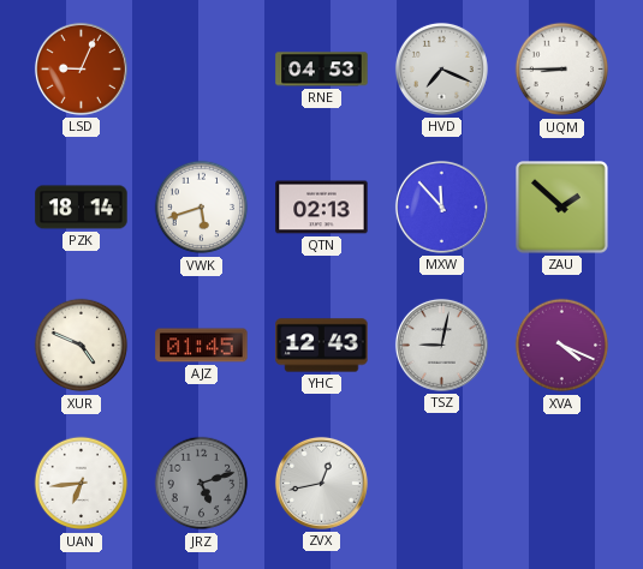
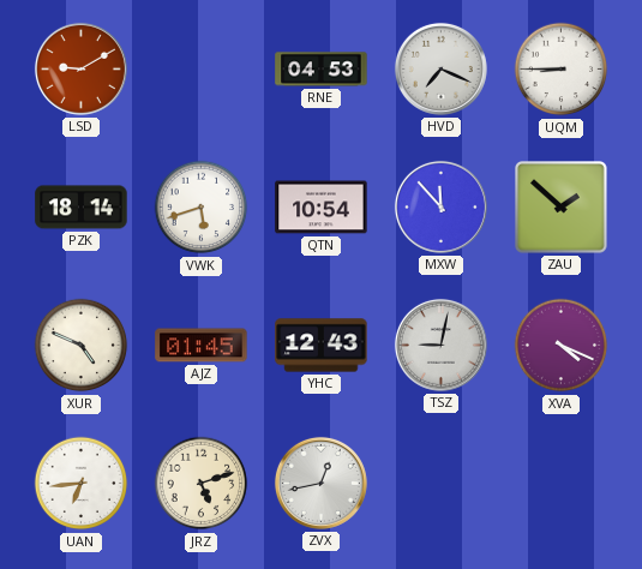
LSD: 9:04 -> 9:10
QTN: 02:13 -> 10:54
JRZ dial: grey -> cream
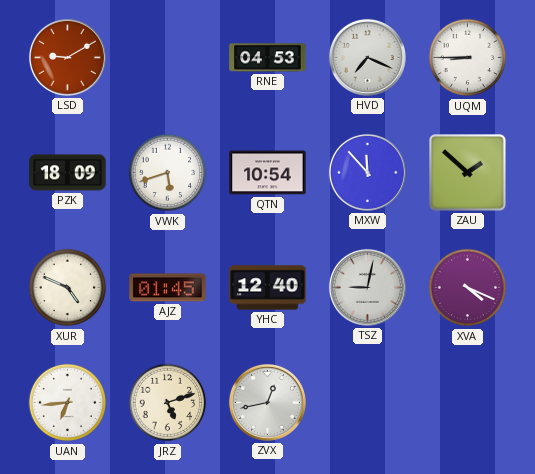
PZK: 18:14 -> 18:09
YHC: 12:43 -> 12:40
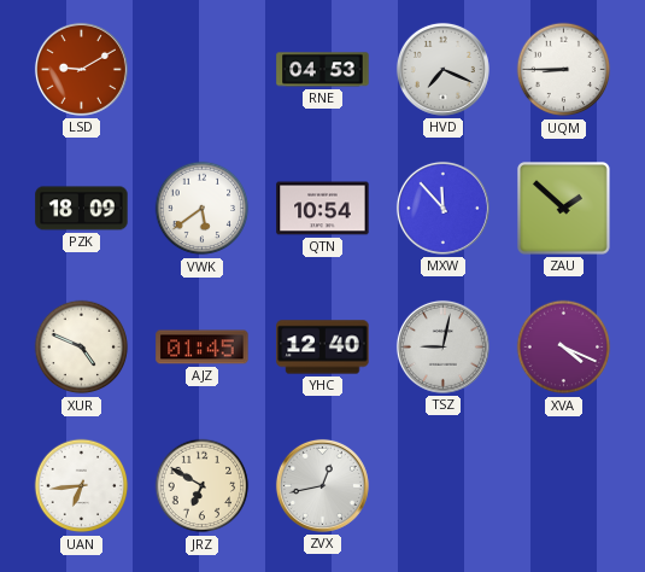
VWK: 5:42 -> 5:39
JRZ: 5:12 -> 6:50
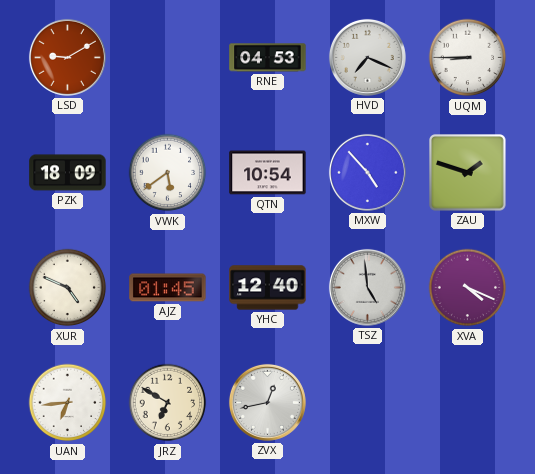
MXW: 11:53 -> 4:53
ZAU: 1:52 -> 1:48
TSZ: 9:02 -> 4:59
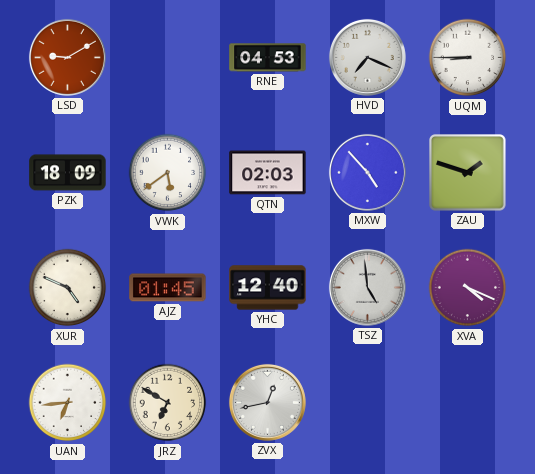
QTN: 10:54 -> 02:03
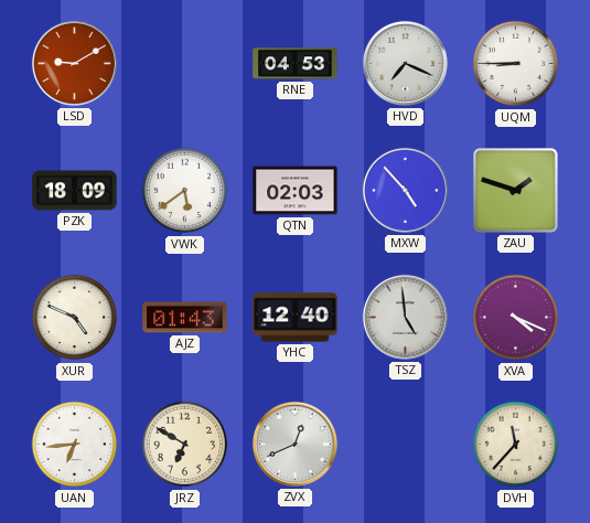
AJZ: 01:45 -> 01:43
ZVX: 12:43 -> 12:41
DVH: none -> 11:37
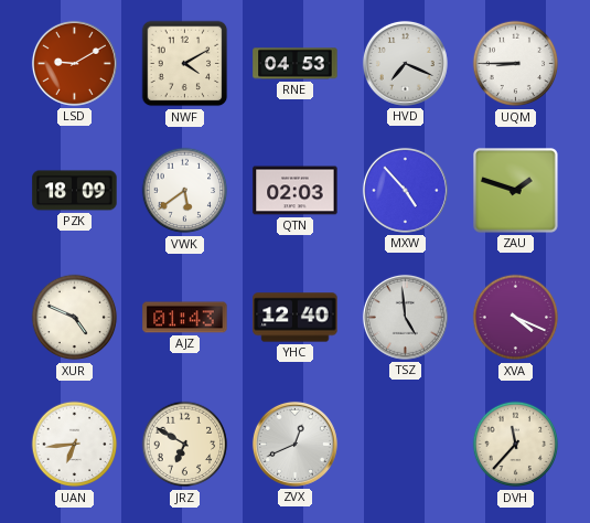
NWF: none -> 4:10
